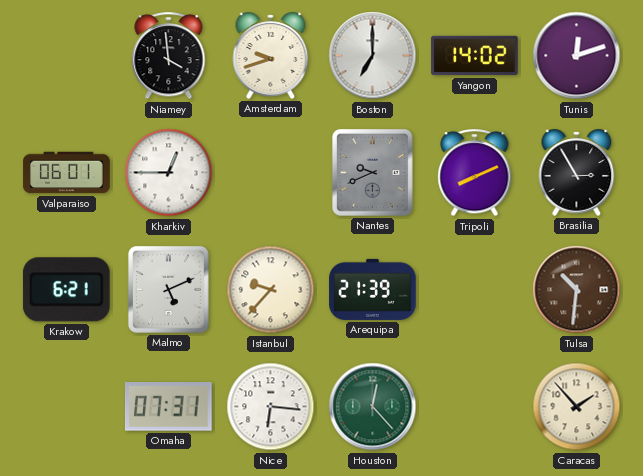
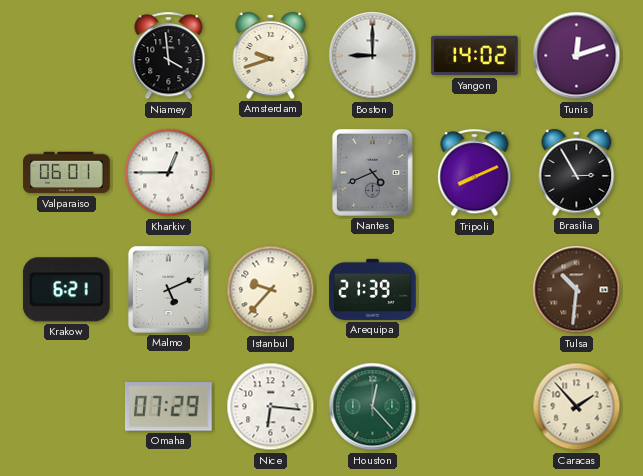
Boston: 7:00 -> 9:00
Nantes: 9:41 -> 4:41
Omaha: 07:31 -> 07:29
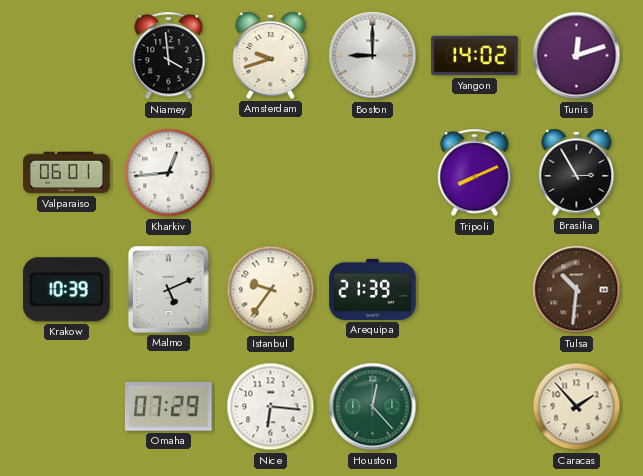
Kharkiv: 12:45 -> 12:44
Nantes: 4:41 -> none
Krakow: 6:21 -> 10:39
Istanbul: 9:37 -> 9:36
